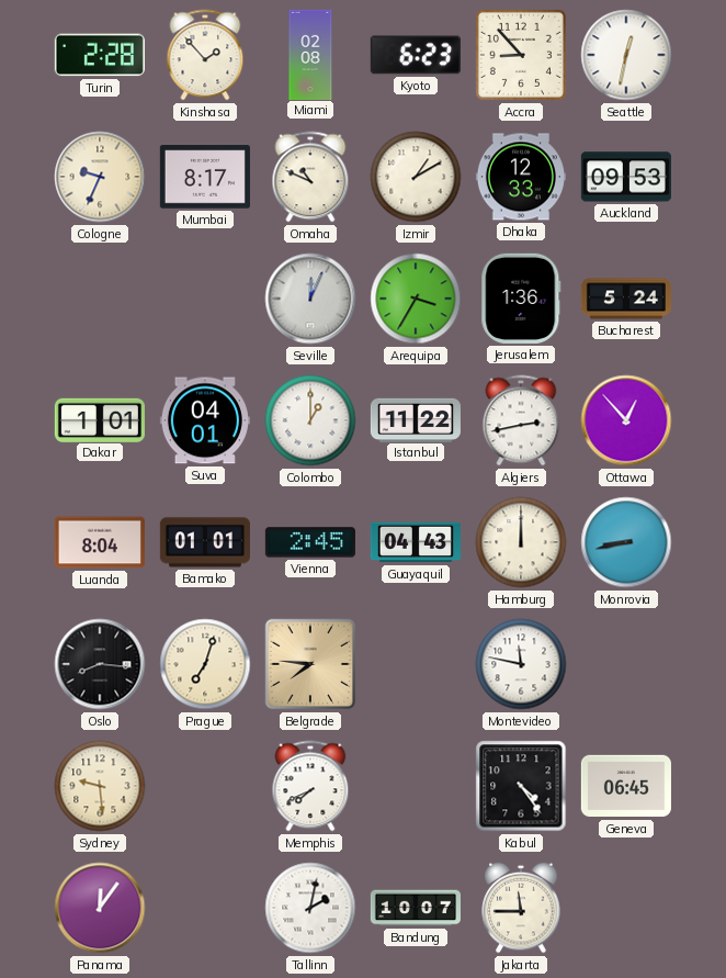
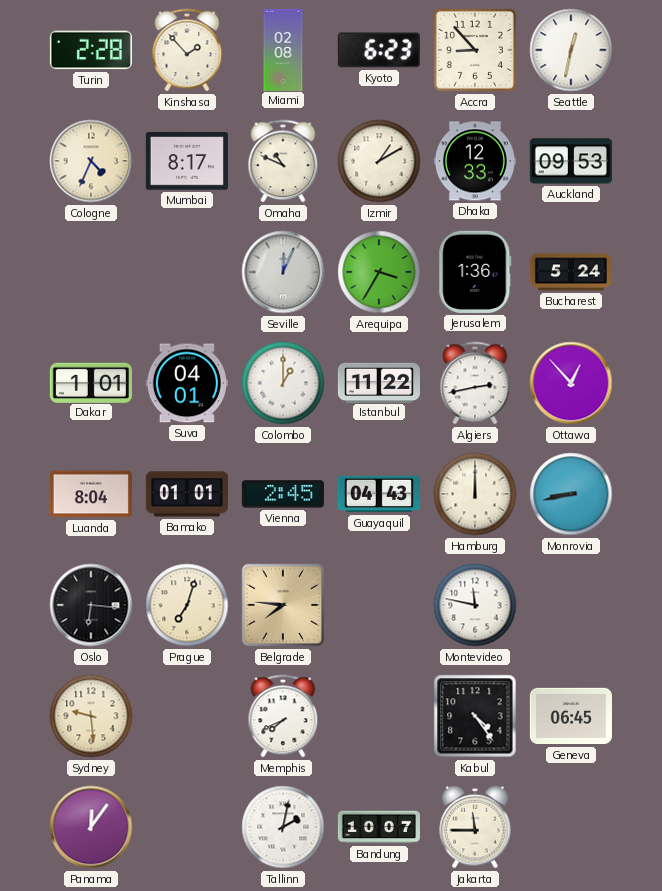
Cologne: 9:34 -> 4:34
Oslo: 8:16 -> 6:16
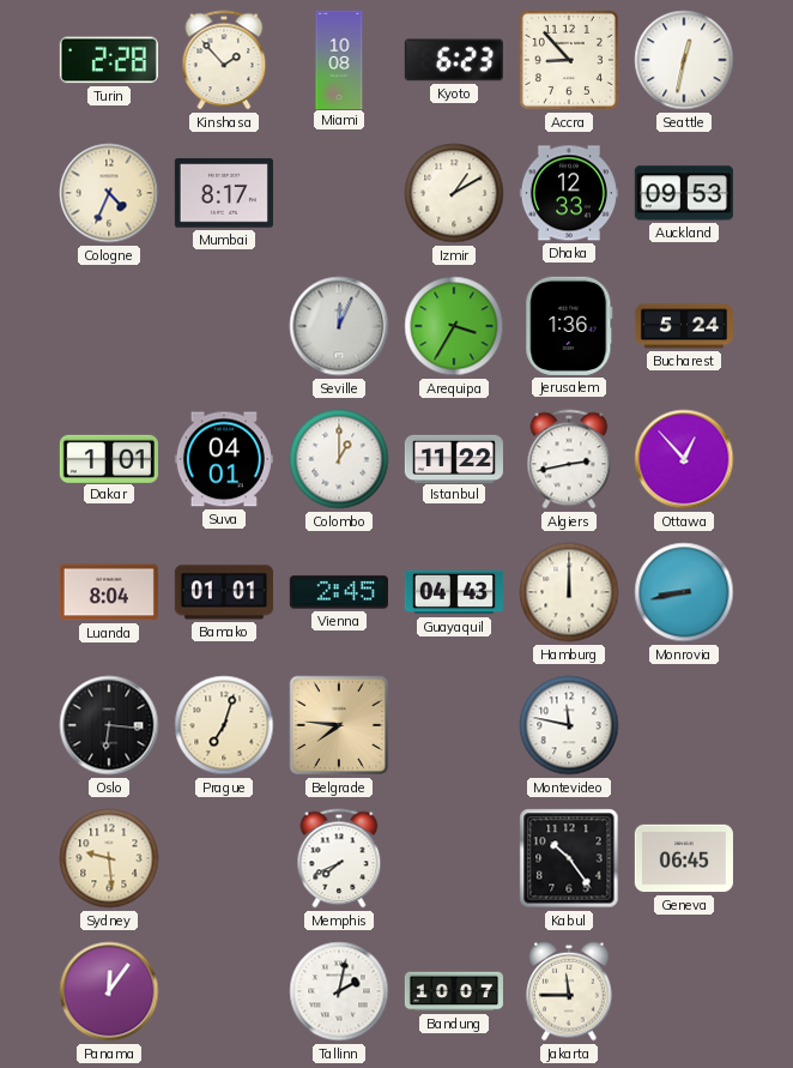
Miami: 02:08 -> 10:08
Omaha: 10:49 -> none
Kabul: 4:24 -> 10:24
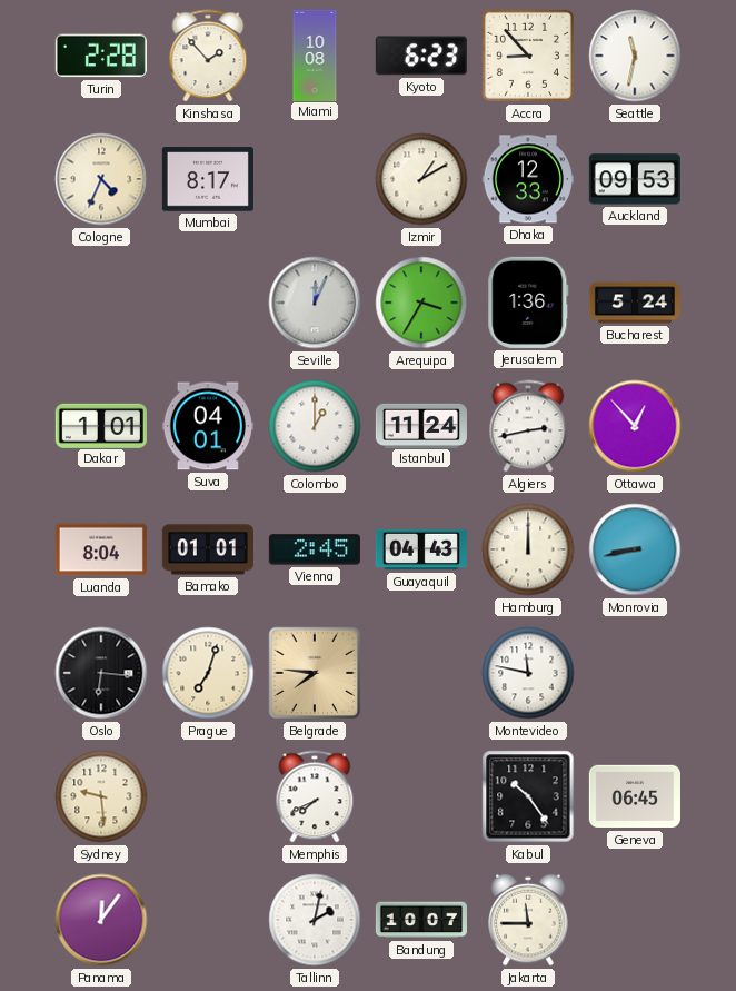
Seattle: 12:32 -> 11:32
Istanbul: 11:22 -> 11:24
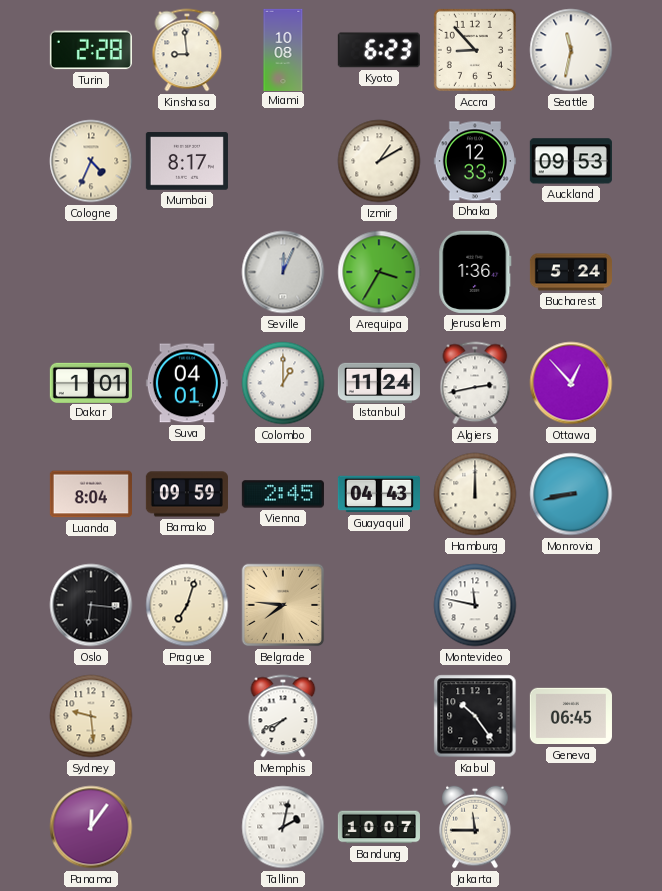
Kinshasa: 1:53 -> 8:59
Bamako: 01:01 -> 09:59
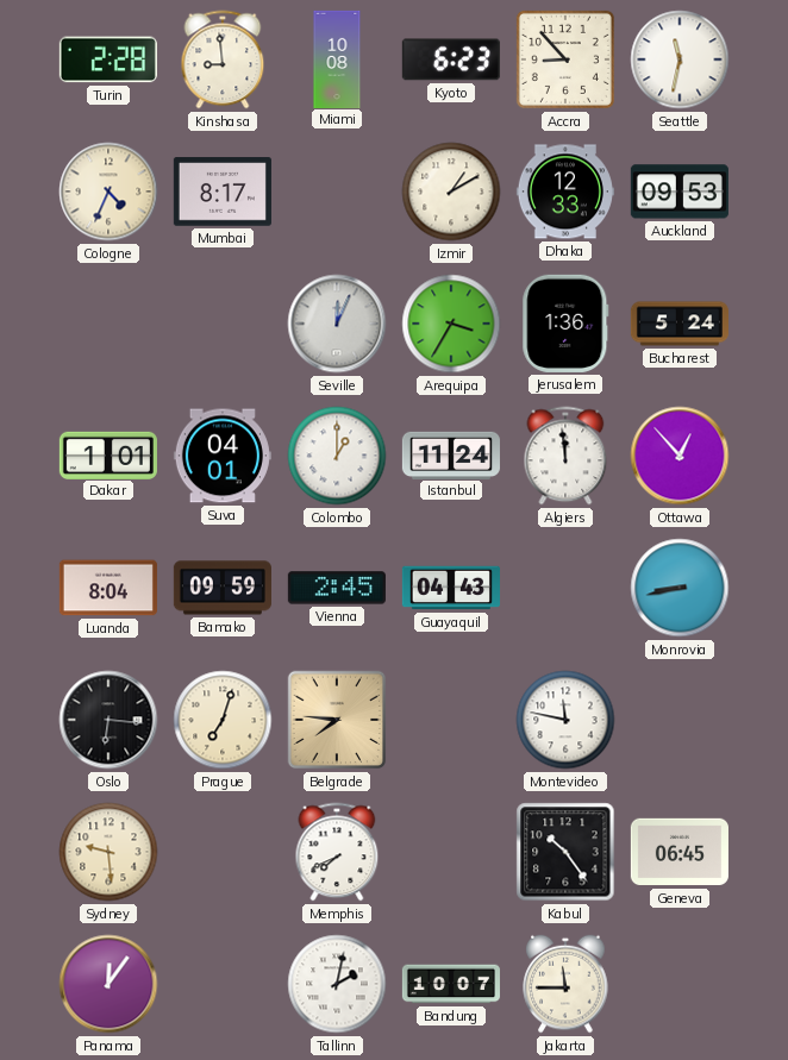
Algiers: 2:43 -> 11:59
Hamburg: 12:00 -> none
